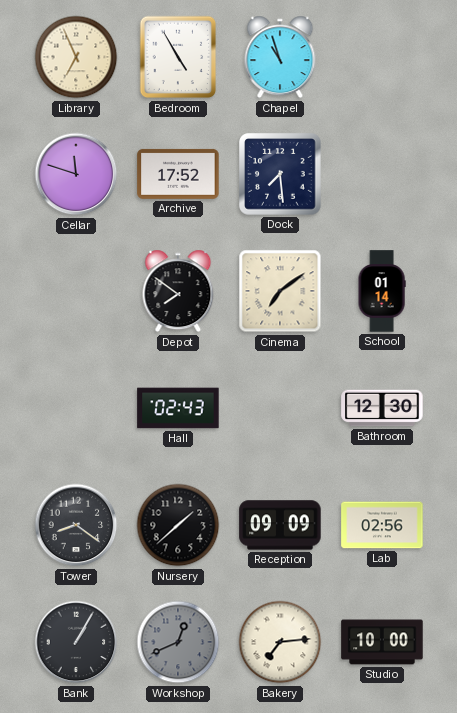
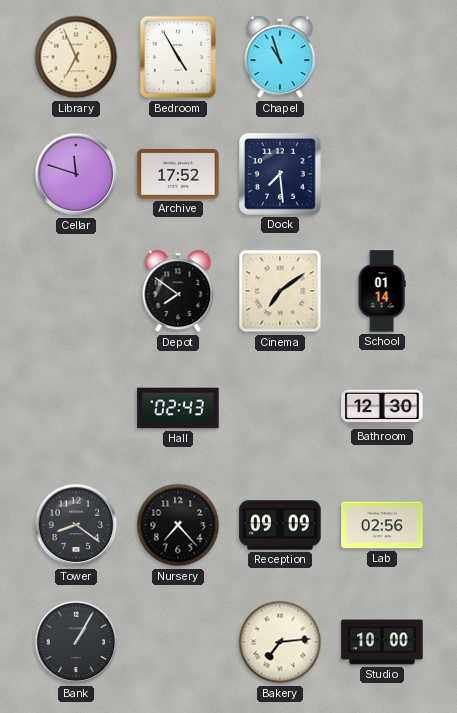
Nursery: 1:38 -> 7:23
Workshop: 12:41 -> none
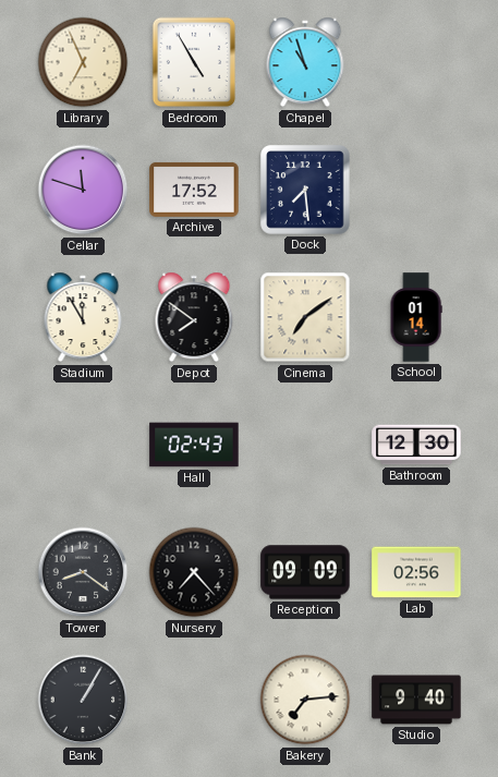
Stadium: none -> 11:55
Studio: 10:00 -> 9:40
